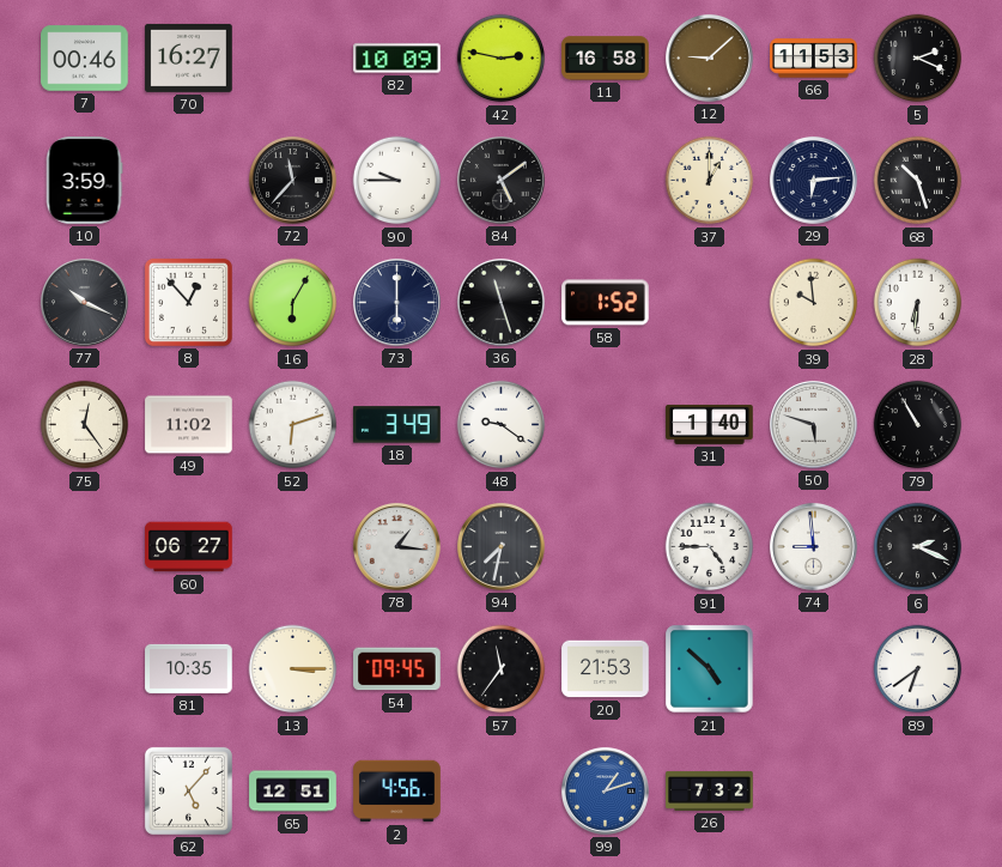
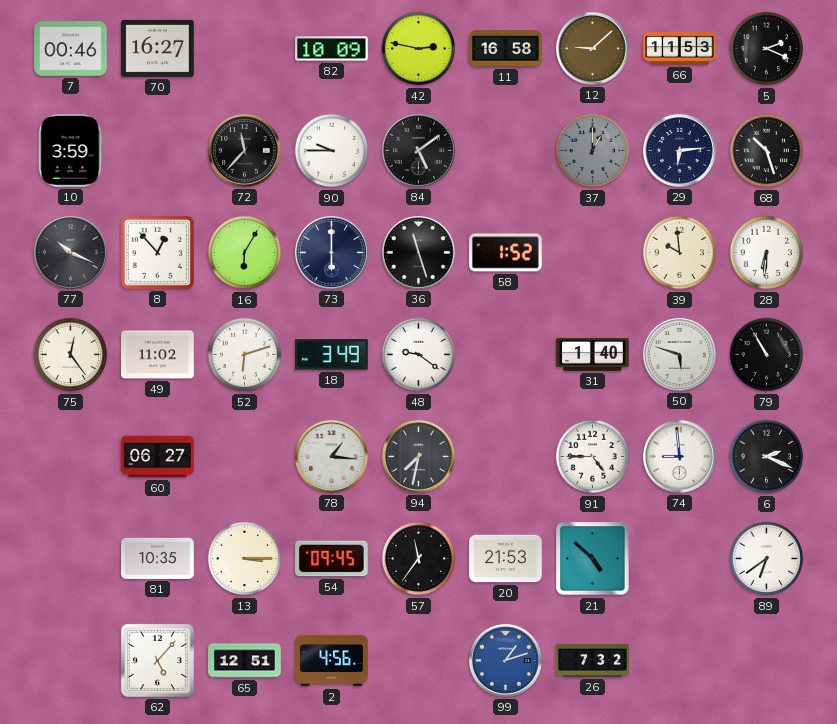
37 dial: cream -> grey
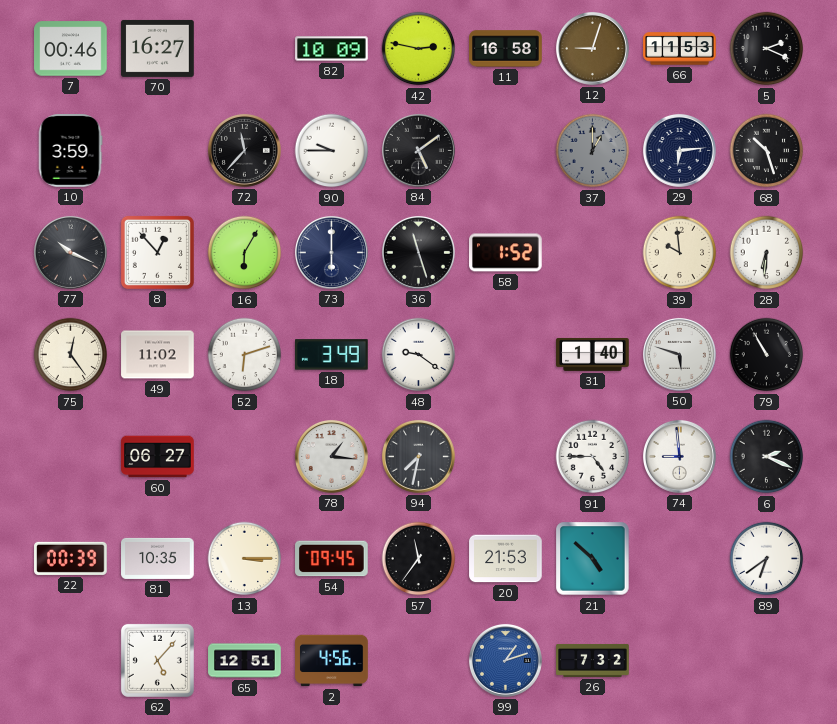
12: 9:08 -> 9:03
22: none -> 00:39
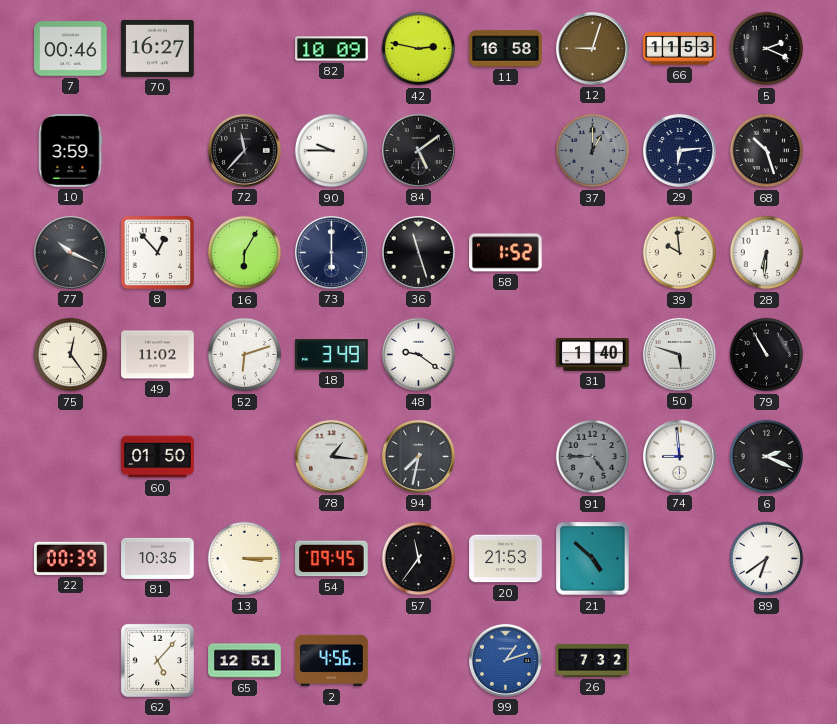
60: 06:27 -> 01:50
91 dial: white -> grey
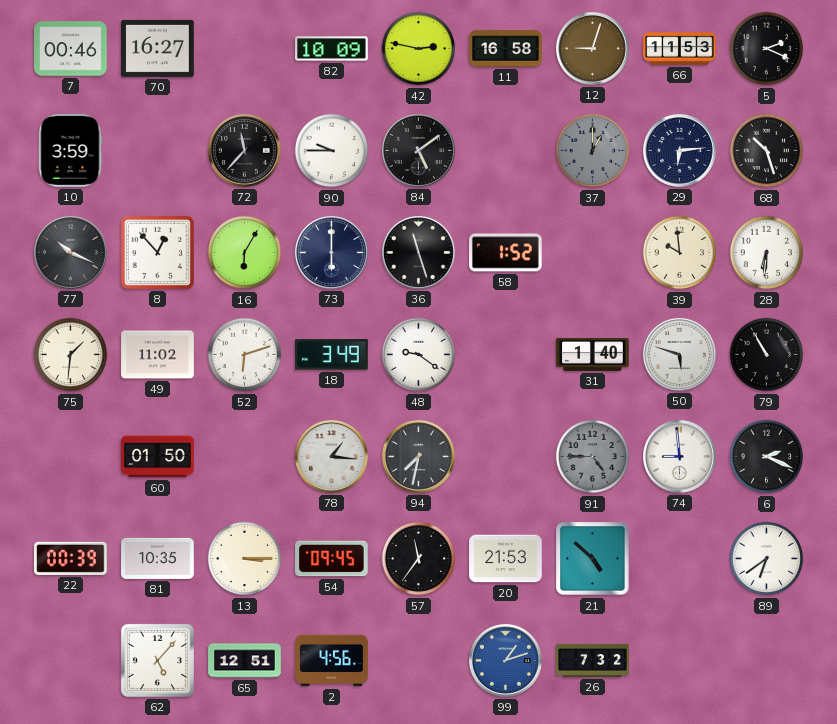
75: 12:24 -> 1:31
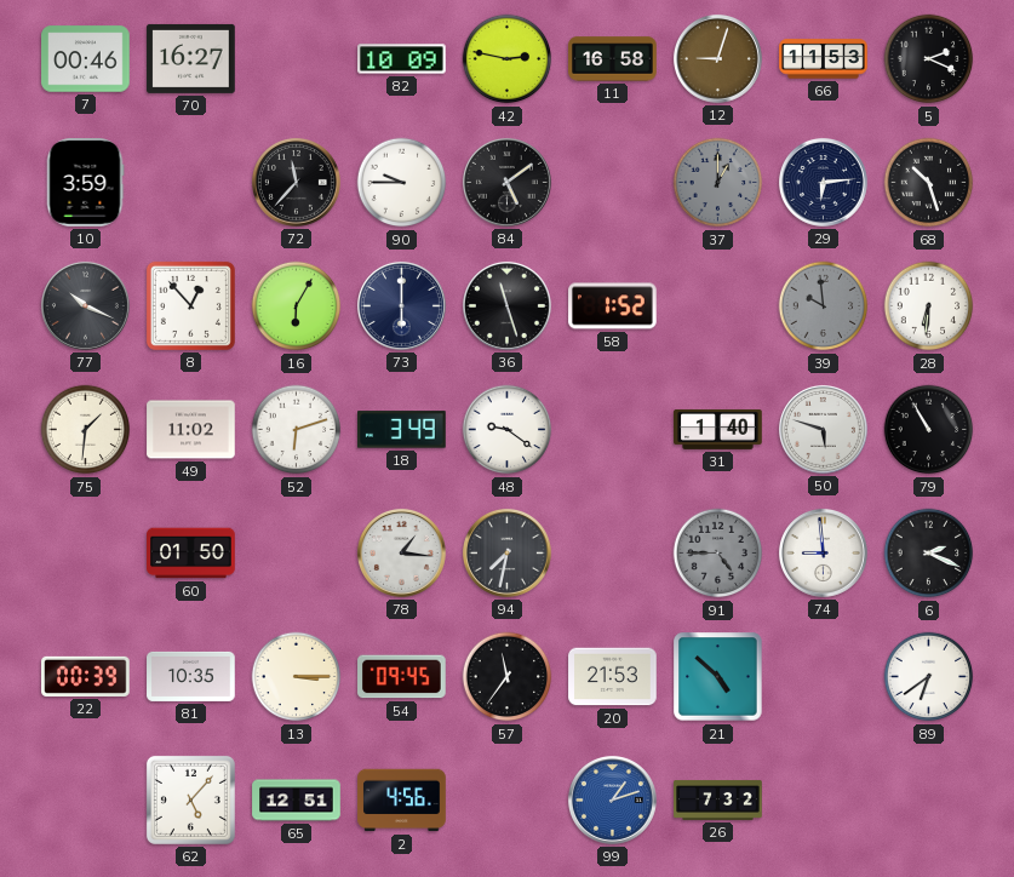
39 dial: cream -> grey
